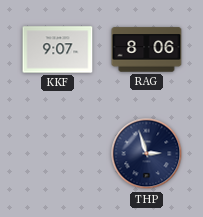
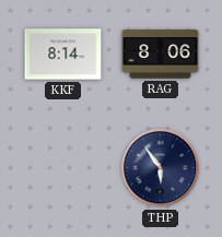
KKF: 9:07 -> 8:14
THP: 2:57 -> 5:54
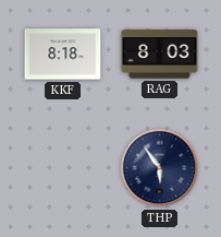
KKF: 8:14 -> 8:18
RAG: 8:06 -> 8:03
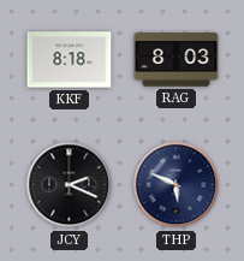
JCY: none -> 2:19
THP: 5:54 -> 5:49
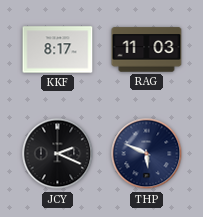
KKF: 8:18 -> 8:17
RAG: 8:03 -> 11:03
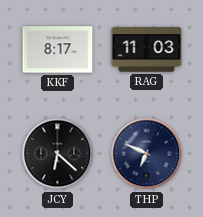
JCY: 2:19 -> 6:22
THP: 5:49 -> 6:49
